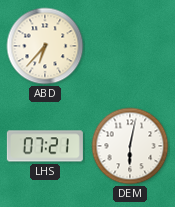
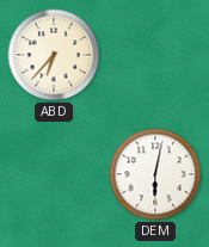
LHS: 07:21 -> none
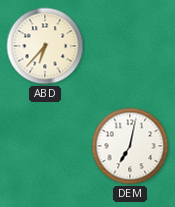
DEM: 6:02 -> 7:02
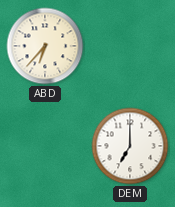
DEM: 7:02 -> 7:00
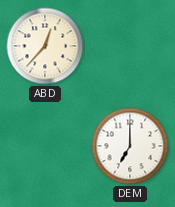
ABD: 6:37 -> 12:37
